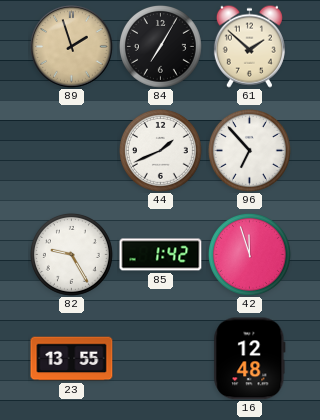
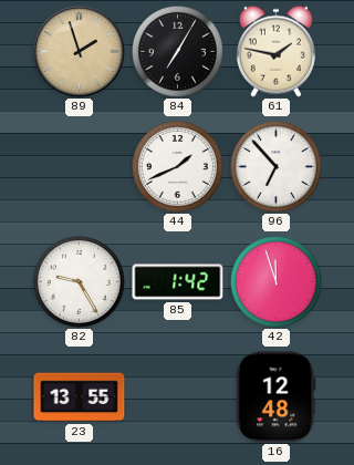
61: 1:52 -> 1:47
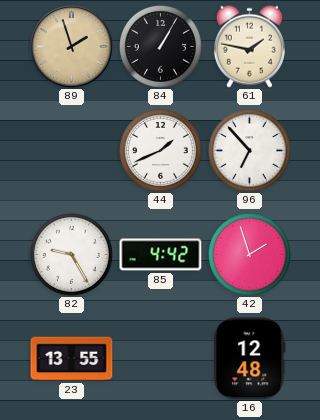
84: 7:05 -> 1:05
85: 1:42 -> 4:42
42: 11:57 -> 1:57
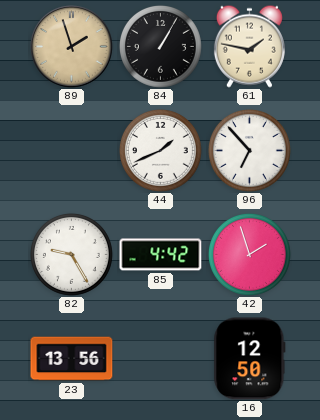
23: 13:55 -> 13:56
16: 12:48 -> 12:50
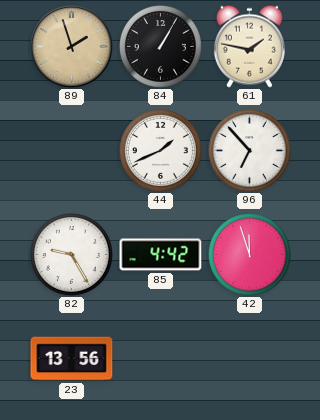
42: 1:57 -> 11:57
16: 12:50 -> none
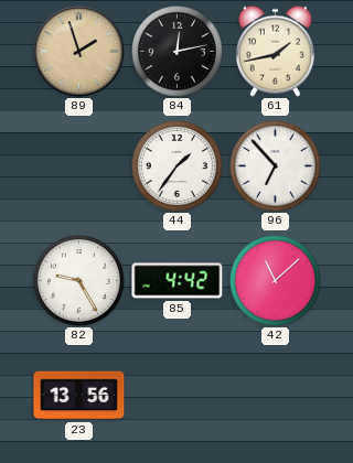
84: 1:05 -> 12:13
61: 1:47 -> 1:43
44: 1:41 -> 1:36
42: 11:57 -> 11:08
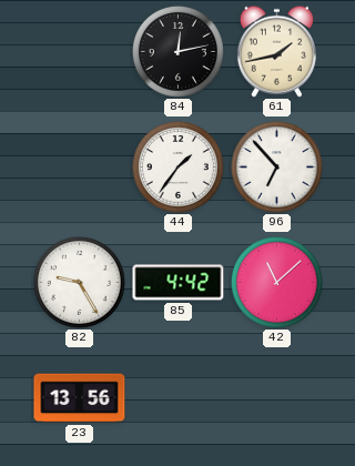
89: 1:57 -> none
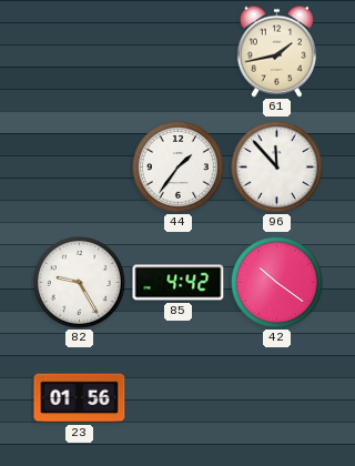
84: 12:13 -> none
96: 6:53 -> 11:53
42: 11:08 -> 10:21
23: 13:56 -> 01:56
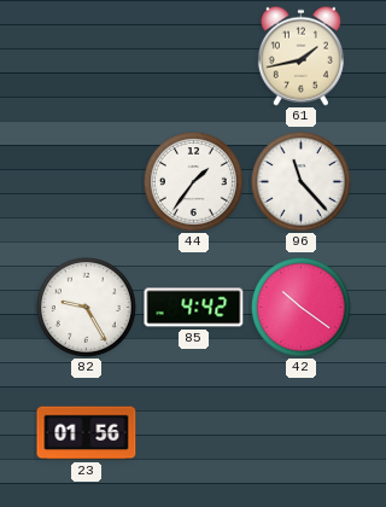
96: 11:53 -> 11:23
